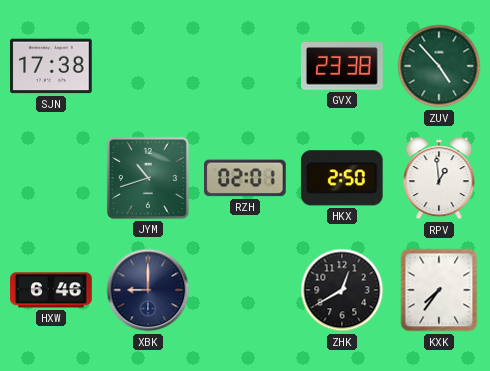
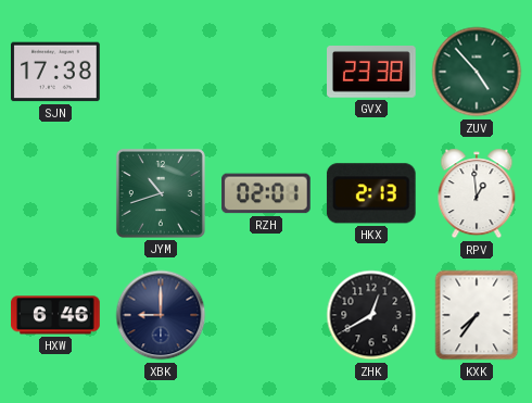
HKX: 2:50 -> 2:13
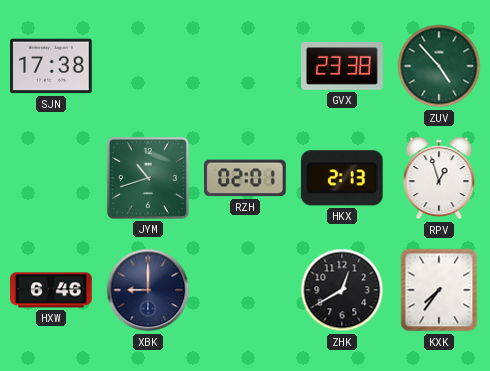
RPV: 12:59 -> 12:57
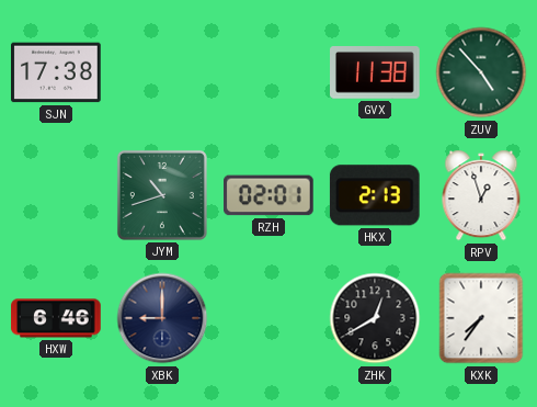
GVX: 23:38 -> 11:38
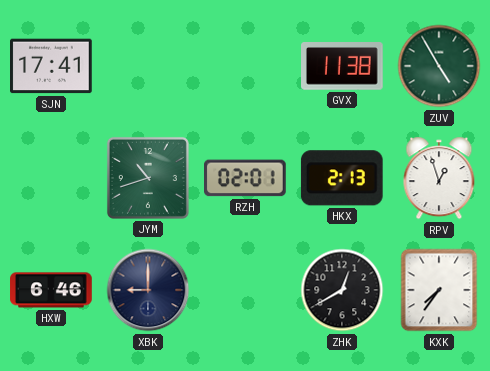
SJN: 17:38 -> 17:41
ZUV: 4:53 -> 4:55
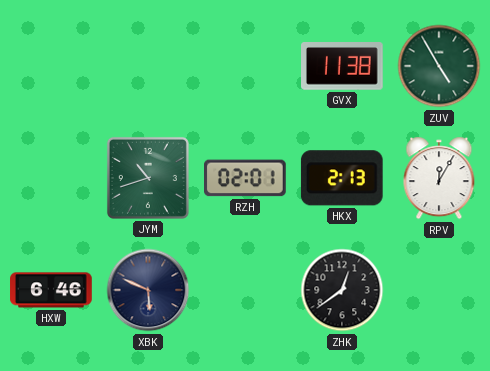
SJN: 17:41 -> none
RPV: 12:57 -> 12:05
XBK: 9:00 -> 5:49
ZHK: 12:40 -> 12:39
KXK: 7:36 -> none
